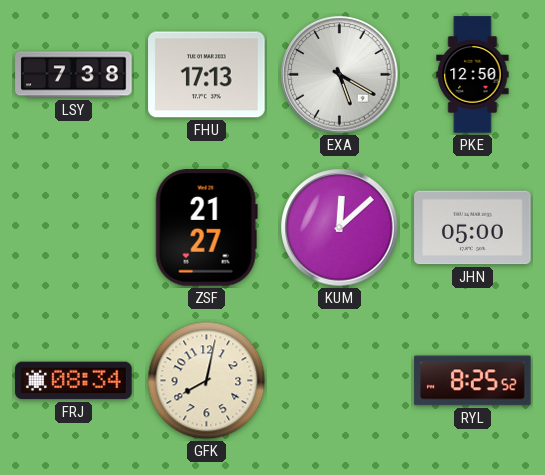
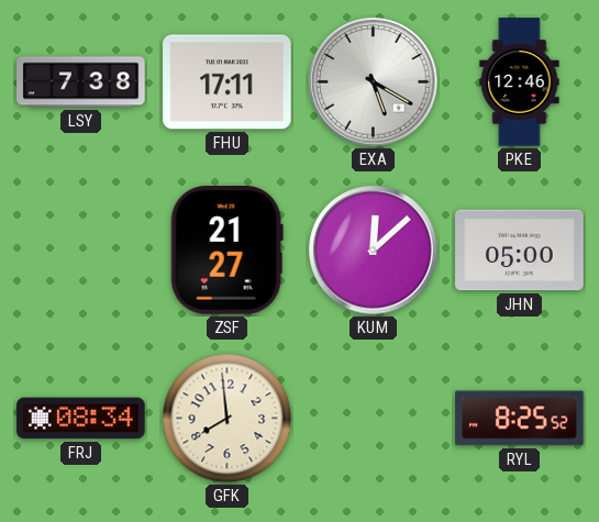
FHU: 17:13 -> 17:11
PKE: 12:50 -> 12:46
GFK: 8:02 -> 7:59
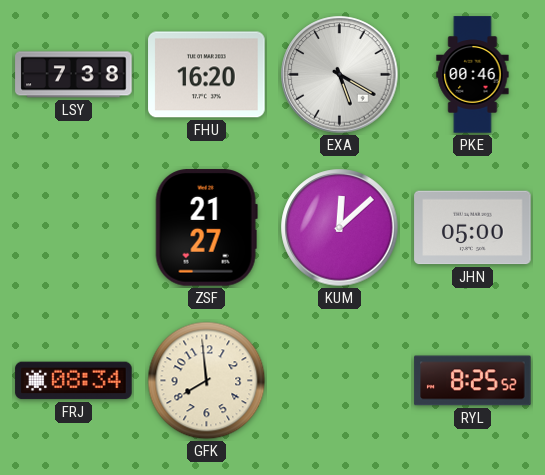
FHU: 17:11 -> 16:20
PKE: 12:46 -> 00:46
